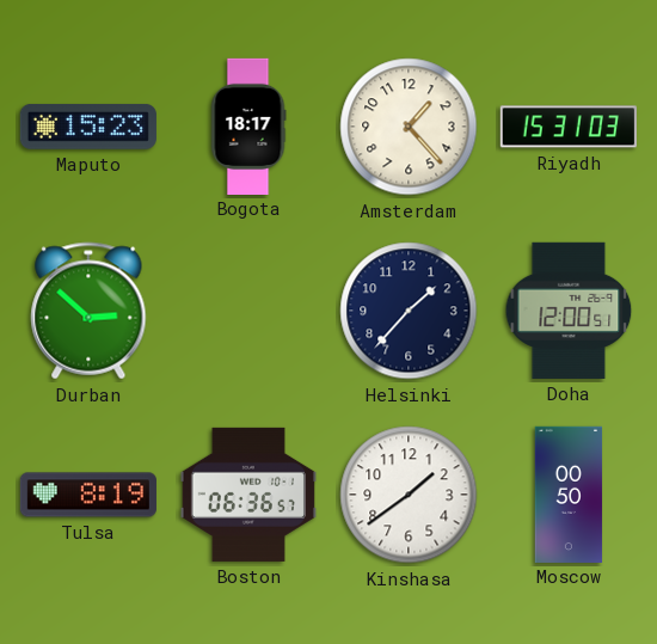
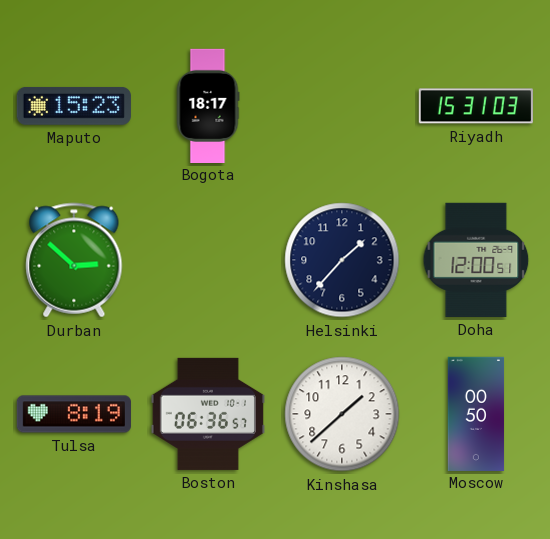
Amsterdam: 1:23 -> none
Kinshasa: 1:39 -> 1:38
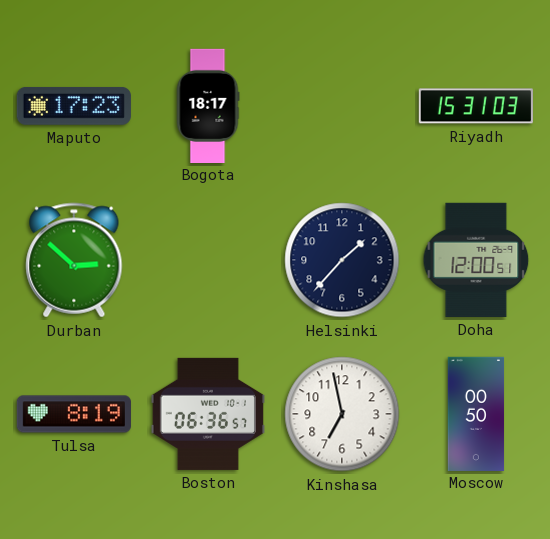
Maputo: 15:23 -> 17:23
Kinshasa: 1:38 -> 6:58
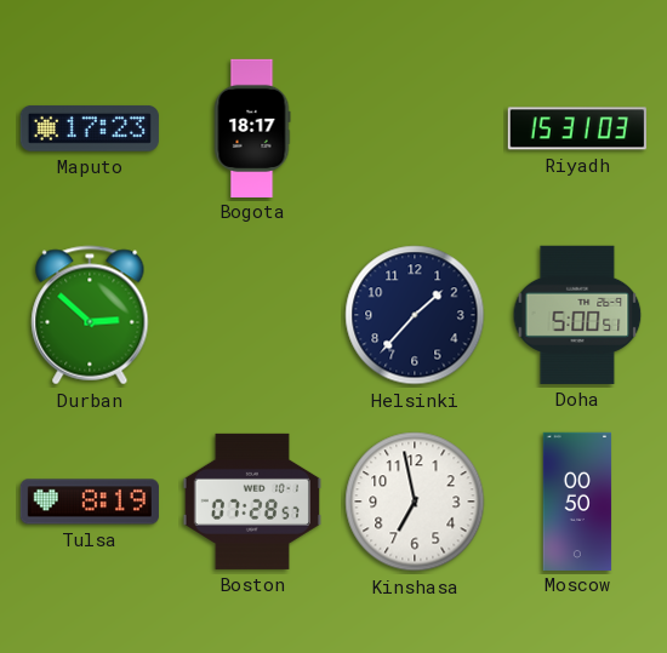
Doha: 12:00 -> 5:00
Boston: 06:36 -> 07:28
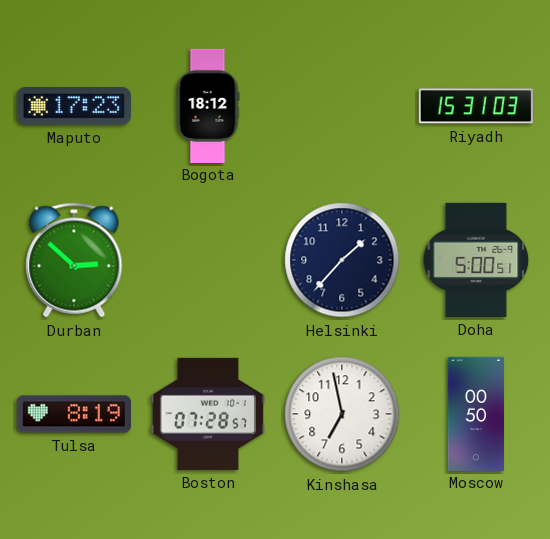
Bogota: 18:17 -> 18:12
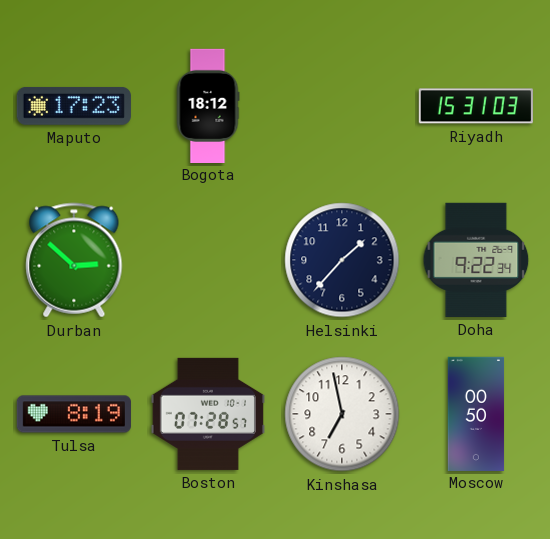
Doha: 5:00 -> 9:22
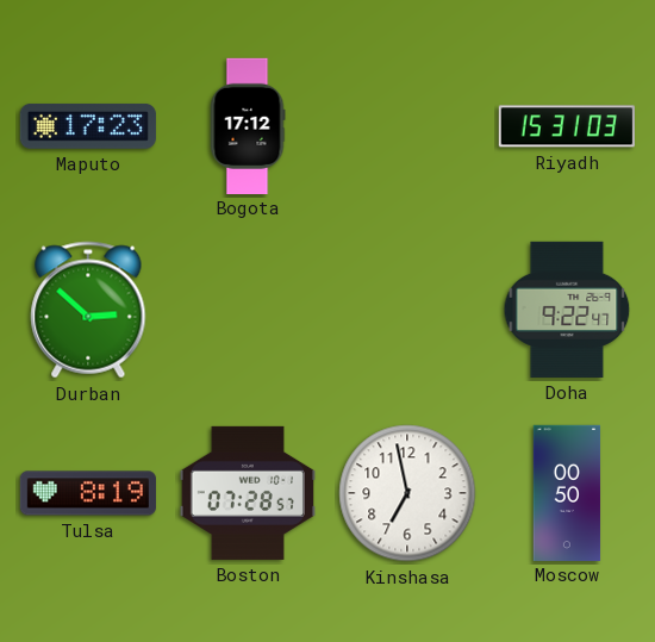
Bogota: 18:12 -> 17:12
Helsinki: 1:37 -> none
Doha: 9:22:34 -> 9:22:47
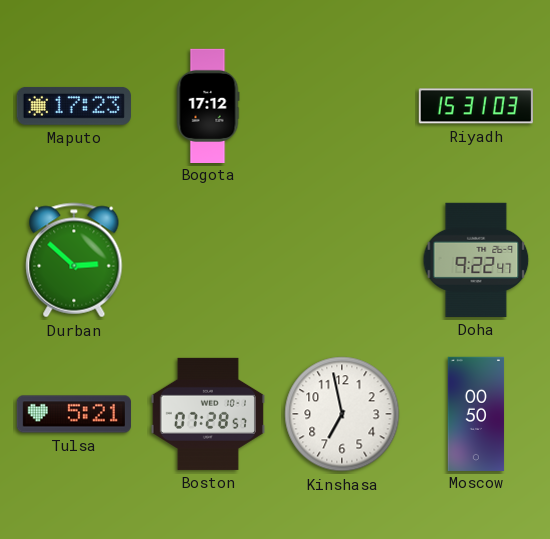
Tulsa: 8:19 -> 5:21
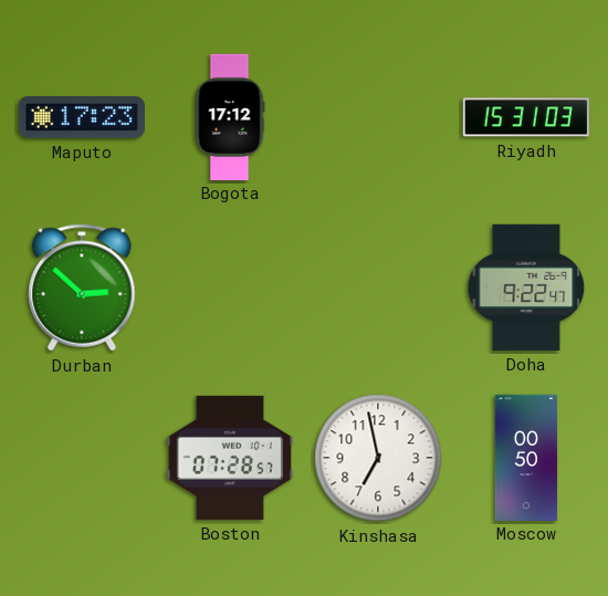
Tulsa: 5:21 -> none
